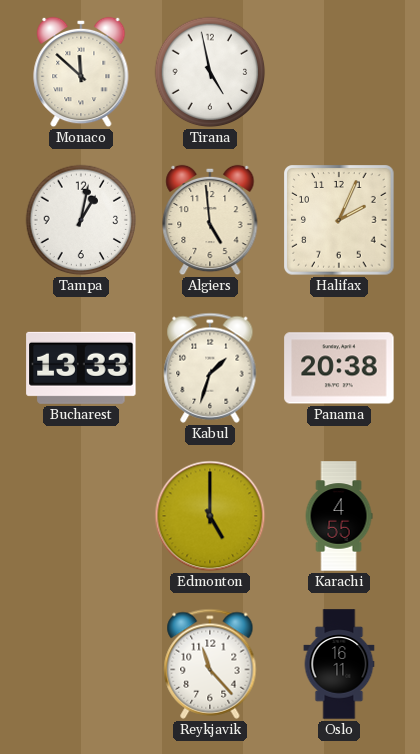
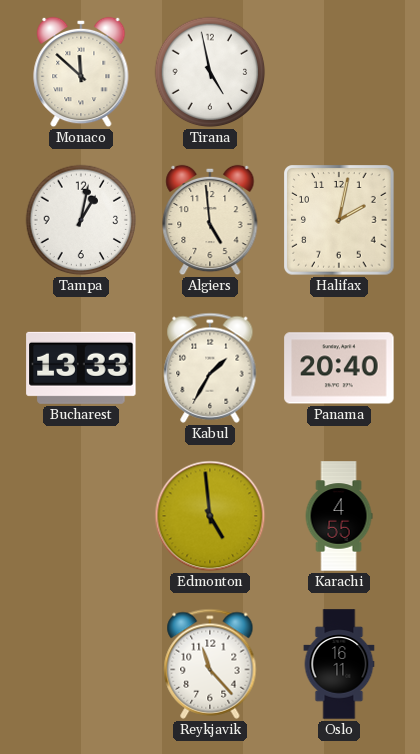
Halifax: 2:04 -> 2:02
Kabul: 1:33 -> 1:35
Panama: 20:38 -> 20:40
Edmonton: 5:00 -> 4:59
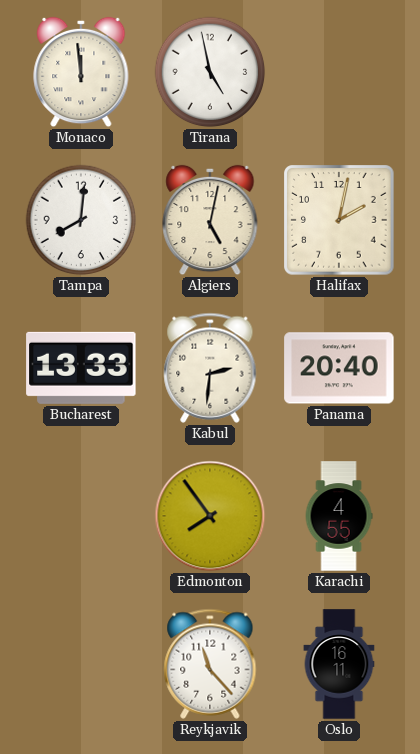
Monaco: 11:52 -> 11:59
Tampa: 1:02 -> 8:01
Algiers: 4:59 -> 5:02
Kabul: 1:35 -> 2:31
Edmonton: 4:59 -> 7:54
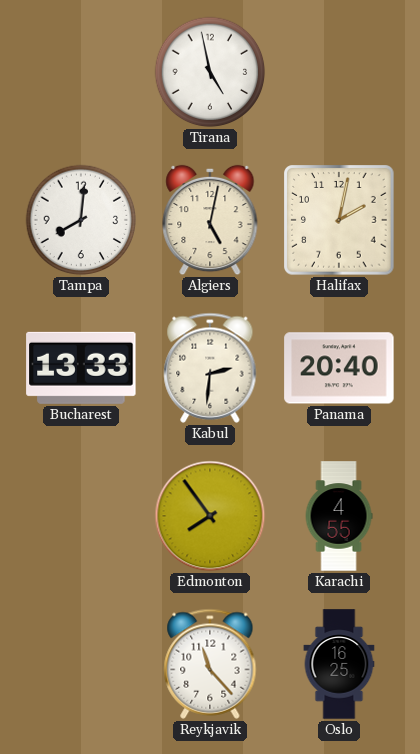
Monaco: 11:59 -> none
Oslo: 16:11 -> 16:25
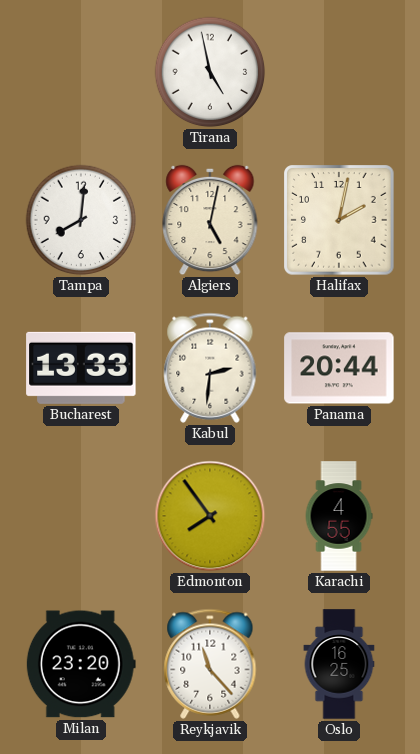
Panama: 20:40 -> 20:44
Milan: none -> 23:20
